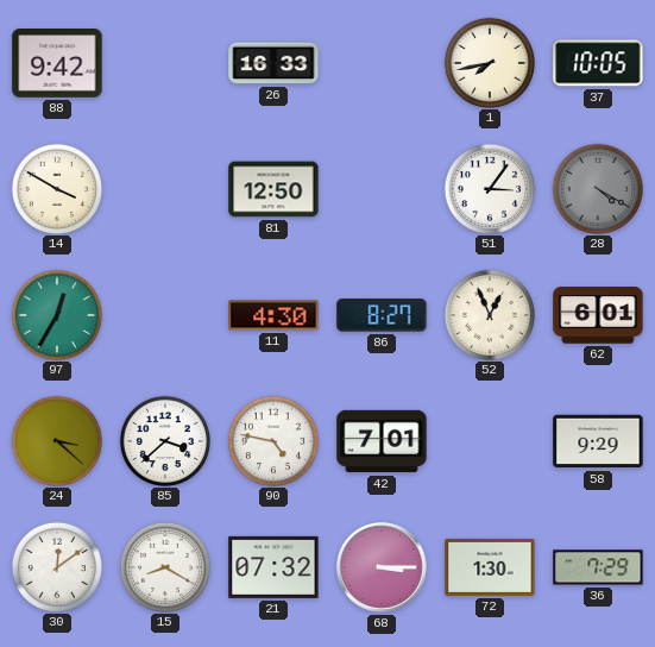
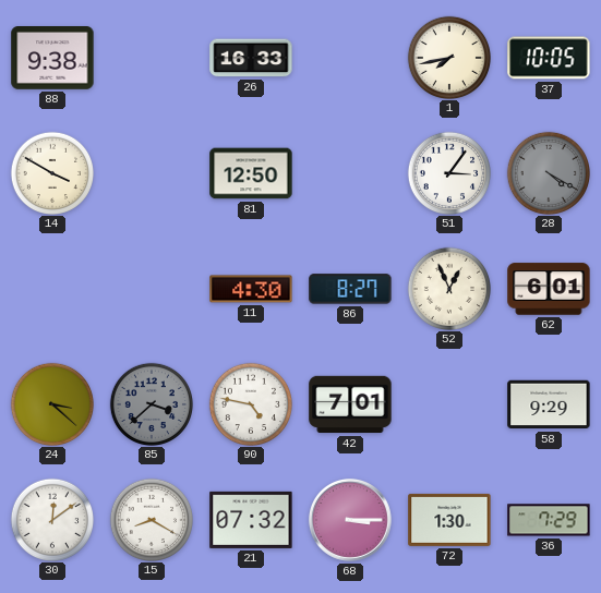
88: 9:42 -> 9:38
97: 12:35 -> none
85 dial: white -> grey
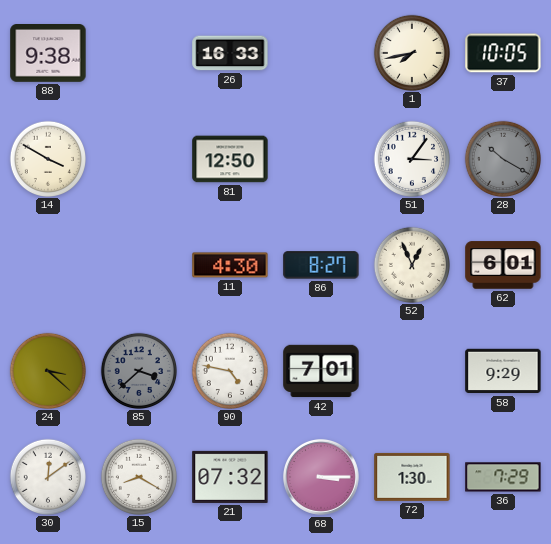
28: 4:20 -> 10:20
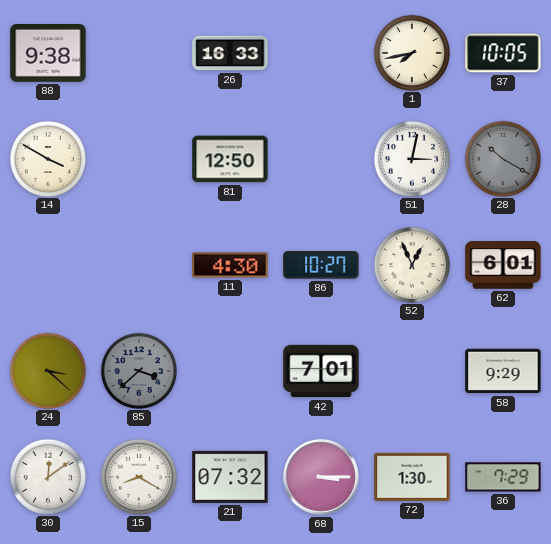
51: 3:06 -> 3:02
86: 8:27 -> 10:27
90: 4:47 -> none
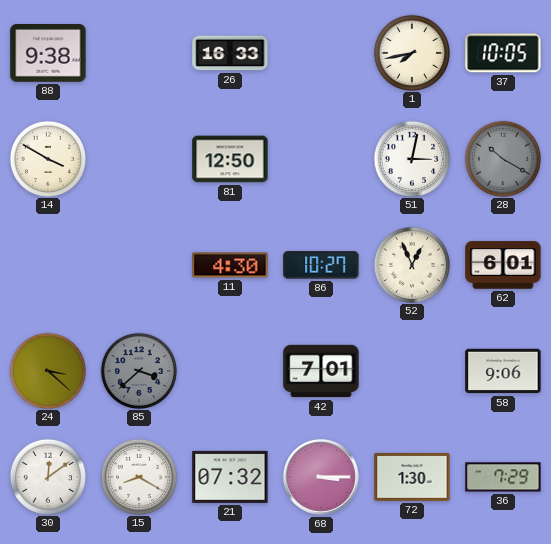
58: 9:29 -> 9:06
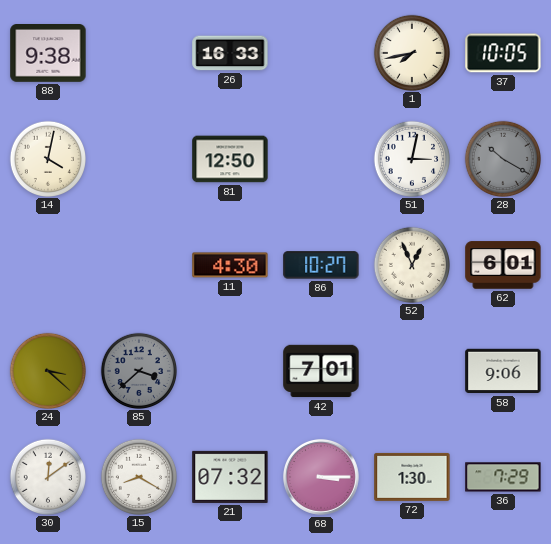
14: 3:50 -> 4:02
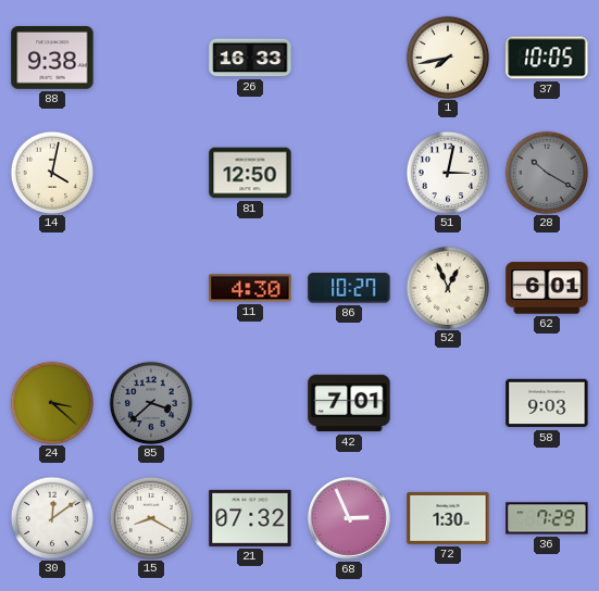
58: 9:06 -> 9:03
68: 3:15 -> 2:56
